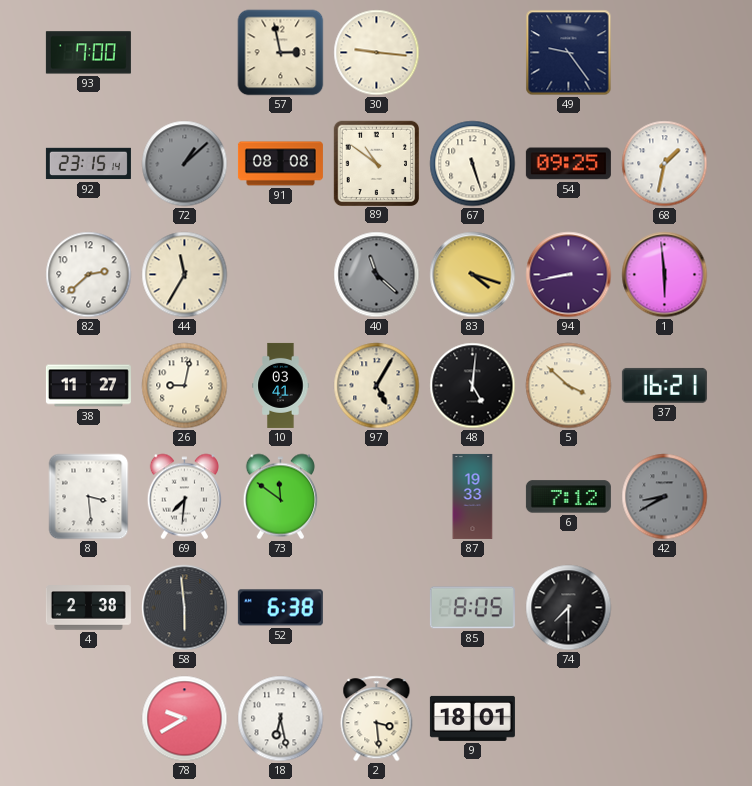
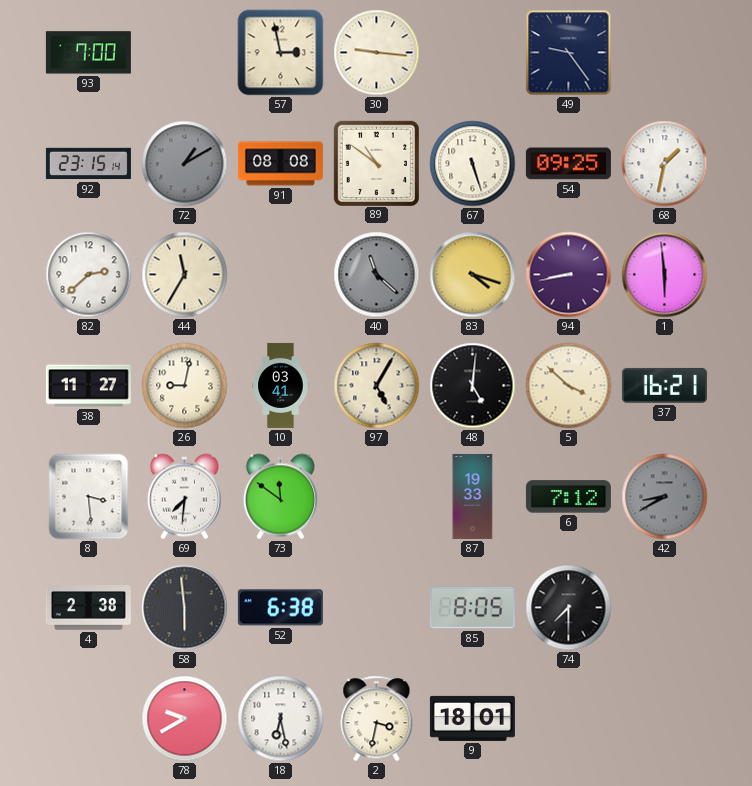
72: 1:08 -> 1:10
2: 3:29 -> 3:32
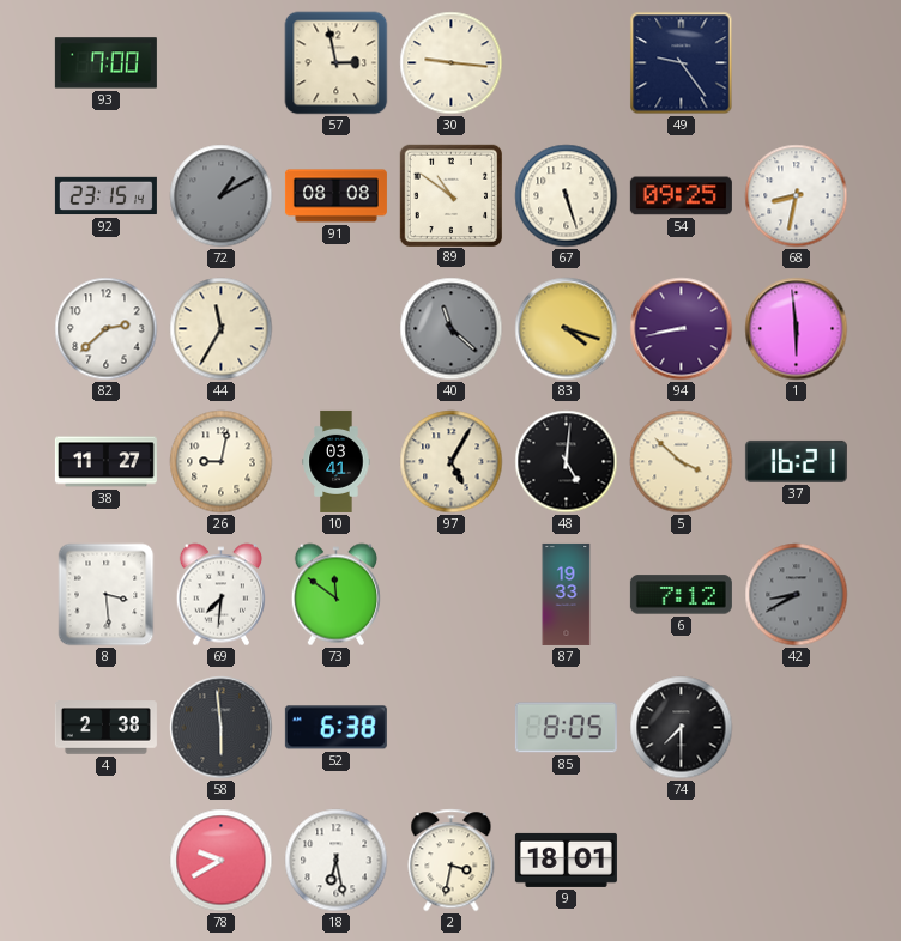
68: 1:32 -> 8:32
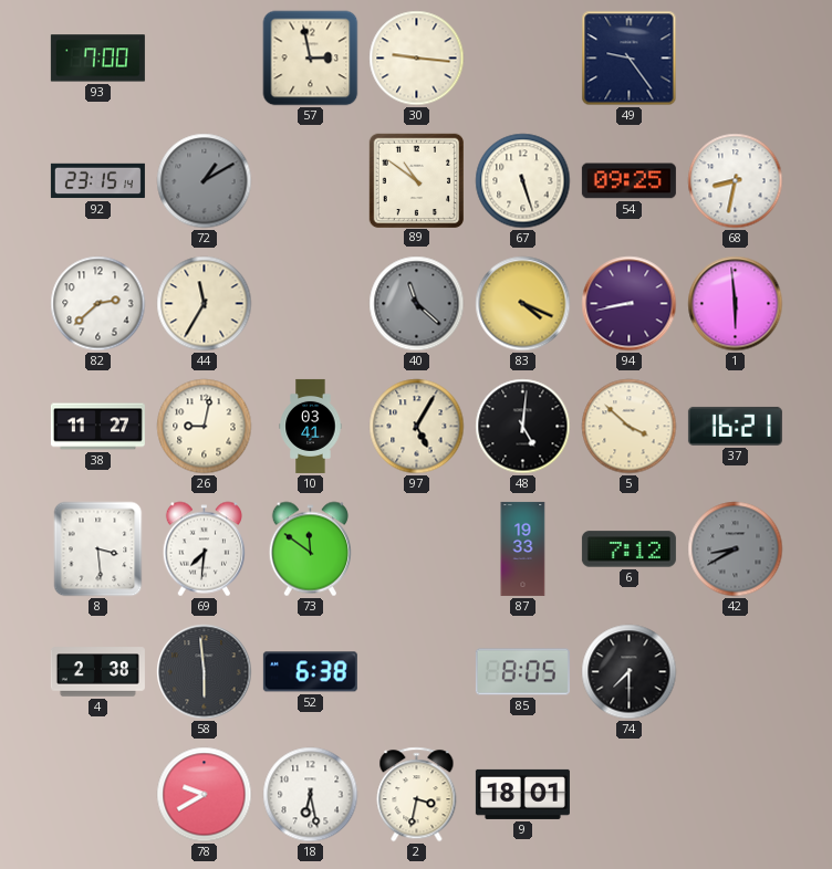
91: 08:08 -> none
83: 4:18 -> 4:19
